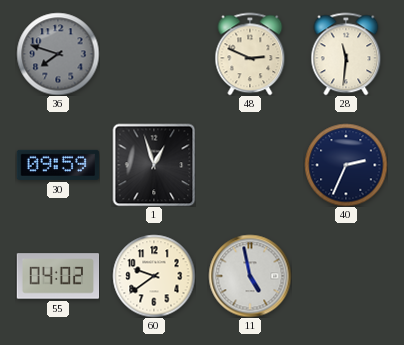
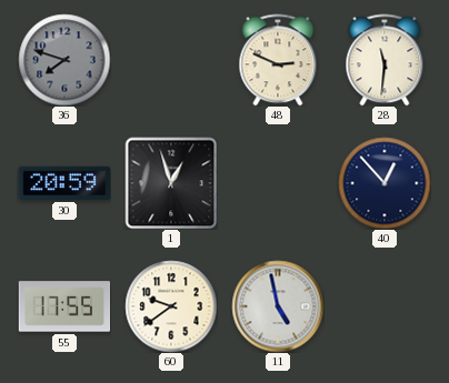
30: 09:59 -> 20:59
40: 2:34 -> 12:53
55: 04:02 -> 17:55
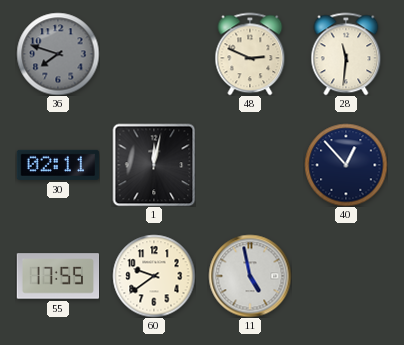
30: 20:59 -> 02:11
1: 12:57 -> 12:02
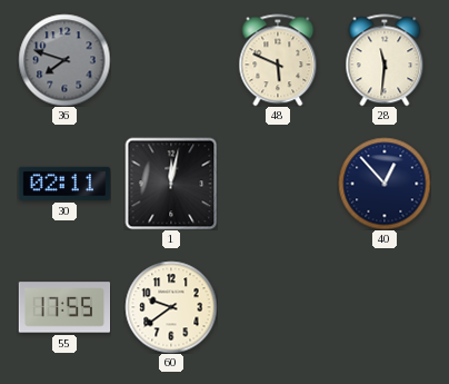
48: 2:49 -> 5:49
11: 4:58 -> none
